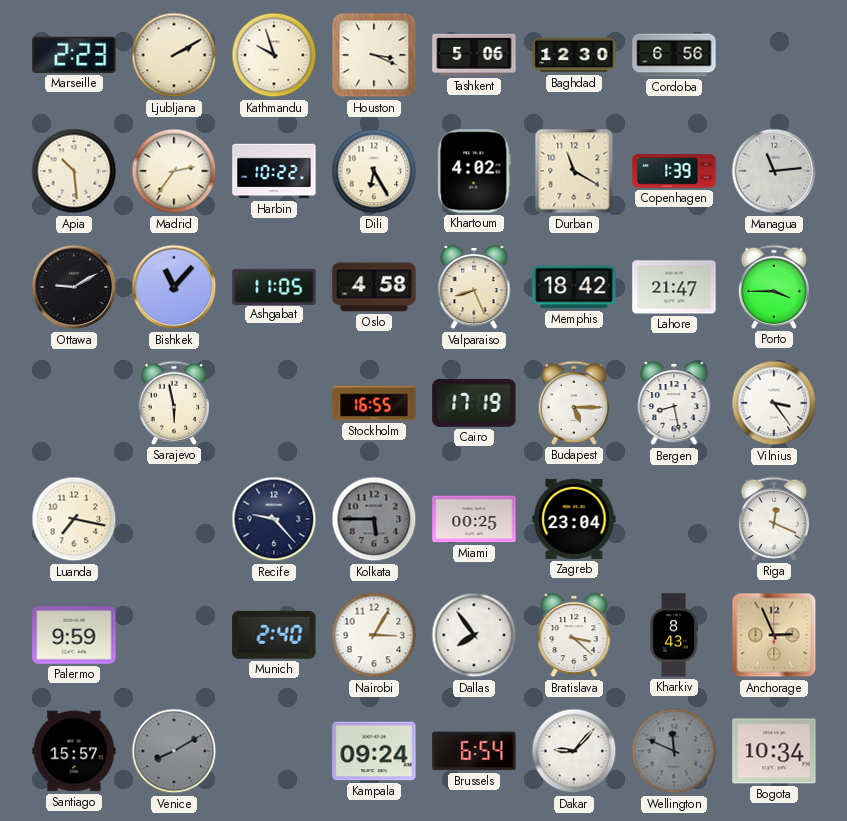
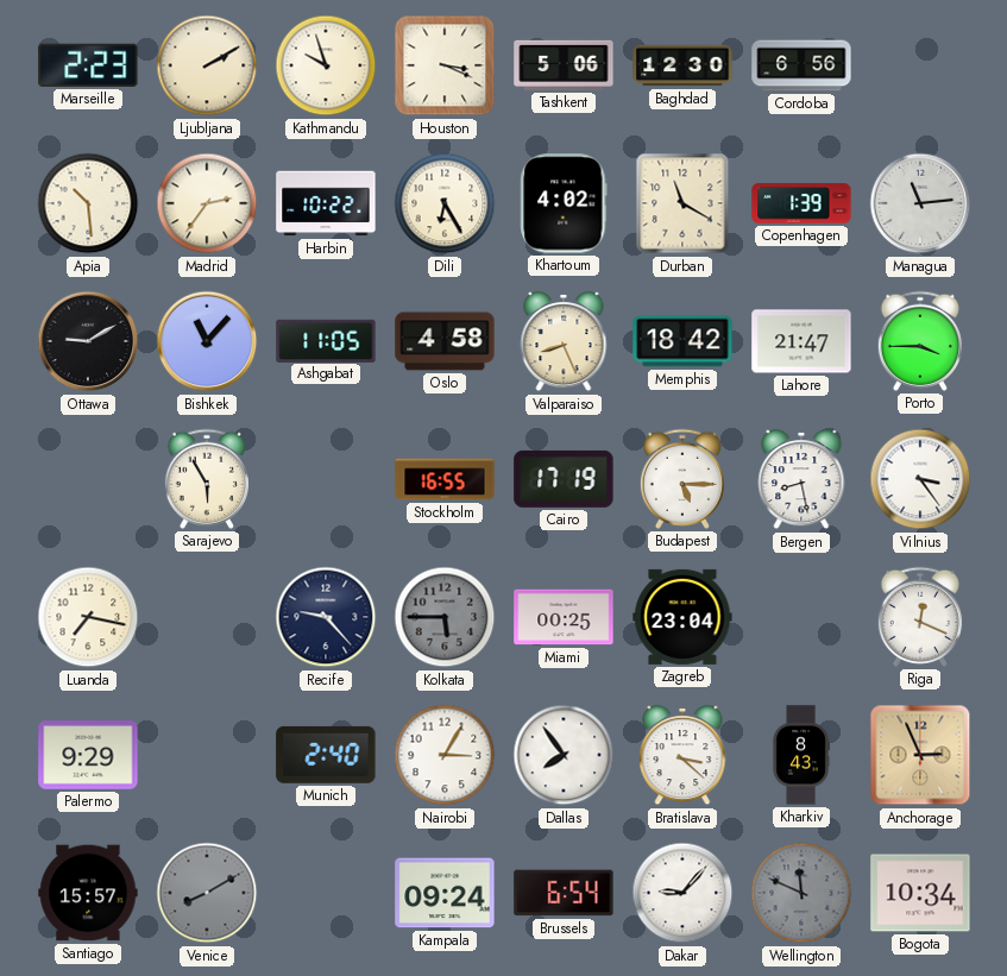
Sarajevo: 5:58 -> 5:55
Palermo: 9:59 -> 9:29
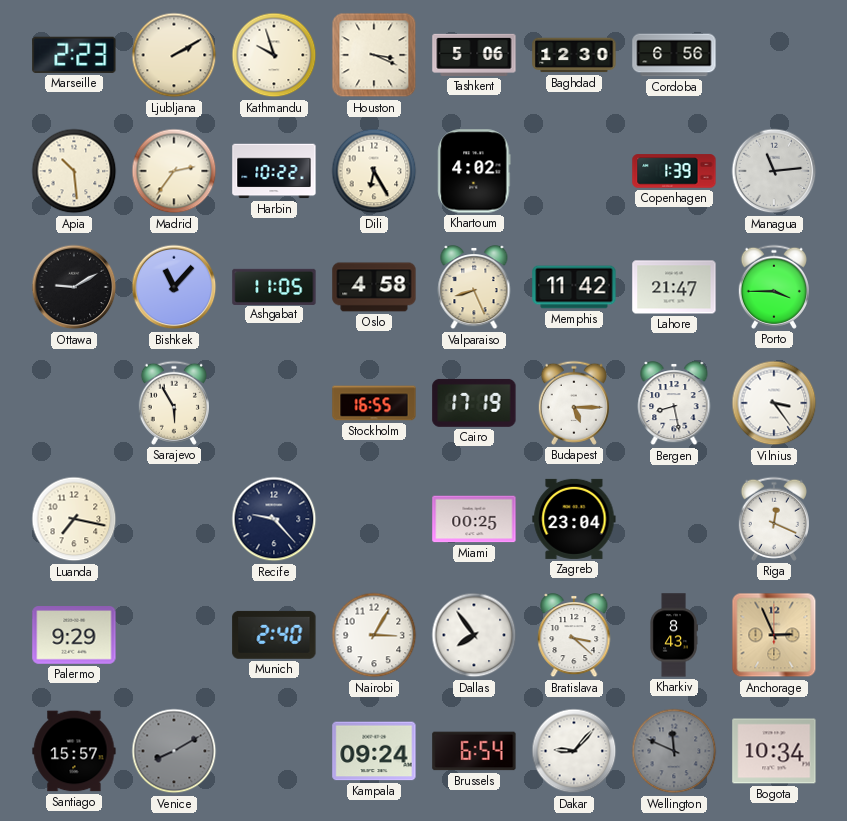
Durban: 11:20 -> none
Memphis: 18:42 -> 11:42
Kolkata: 5:45 -> none
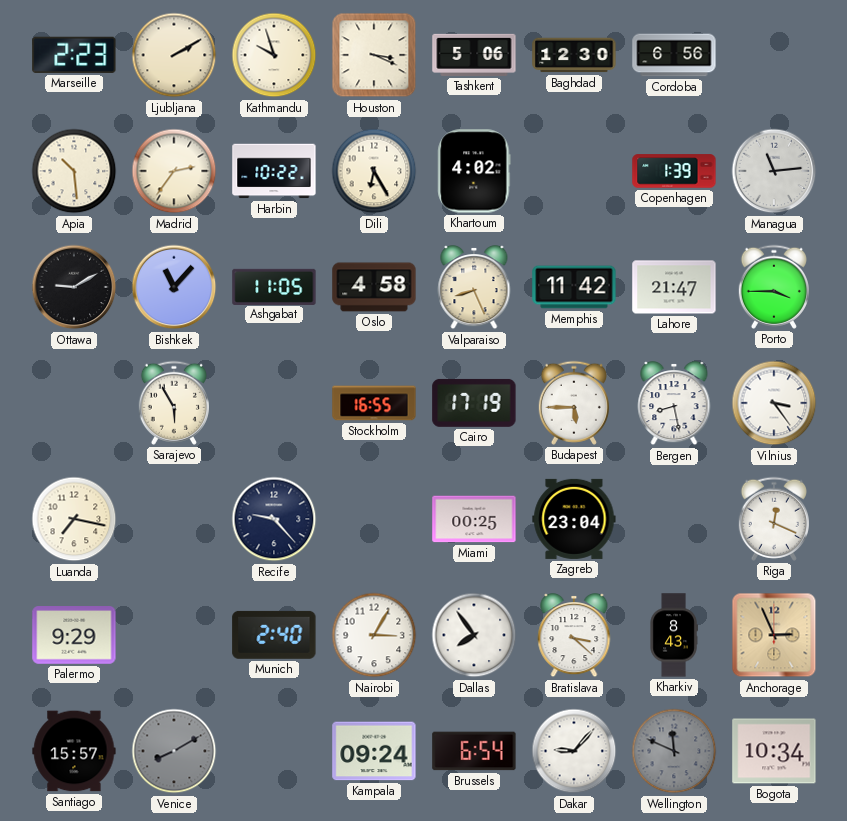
Budapest: 5:15 -> 5:45
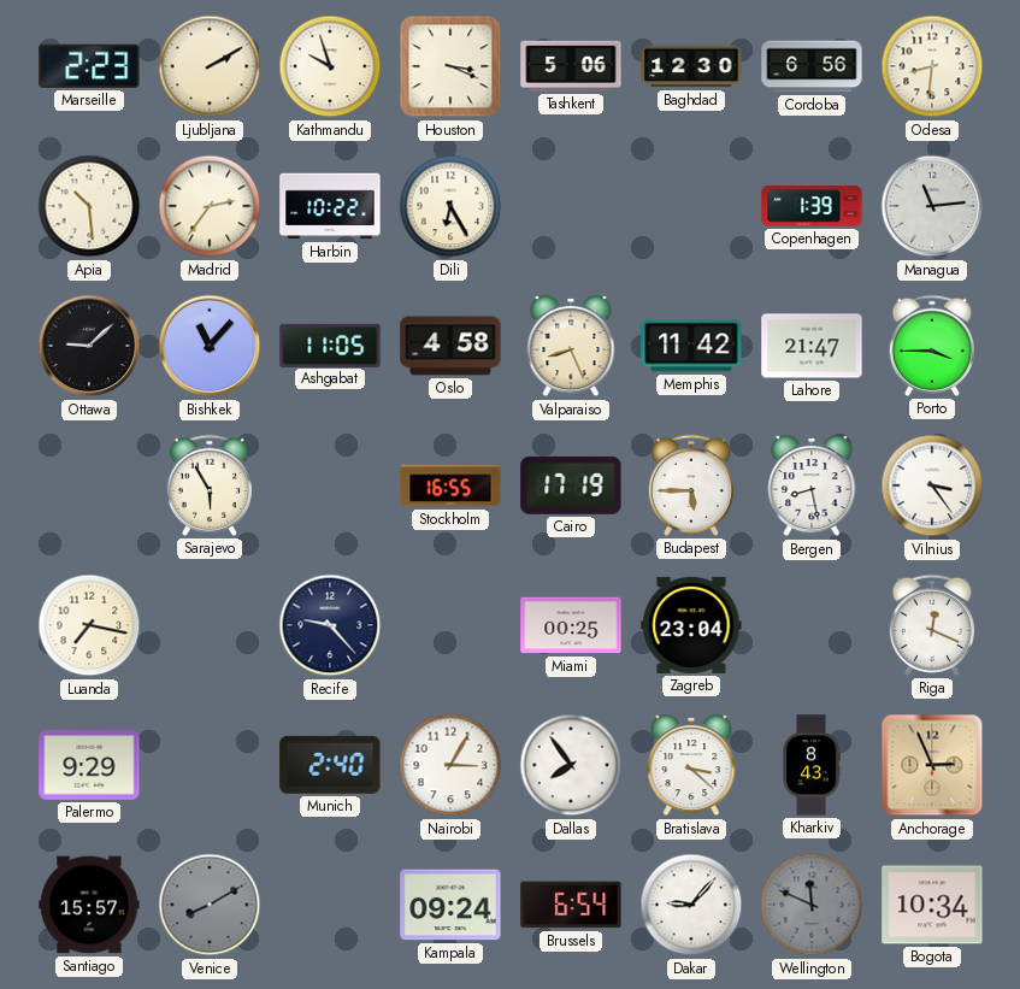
Odesa: none -> 8:31
Khartoum: 4:02 -> none
Ottawa: 9:10 -> 9:08
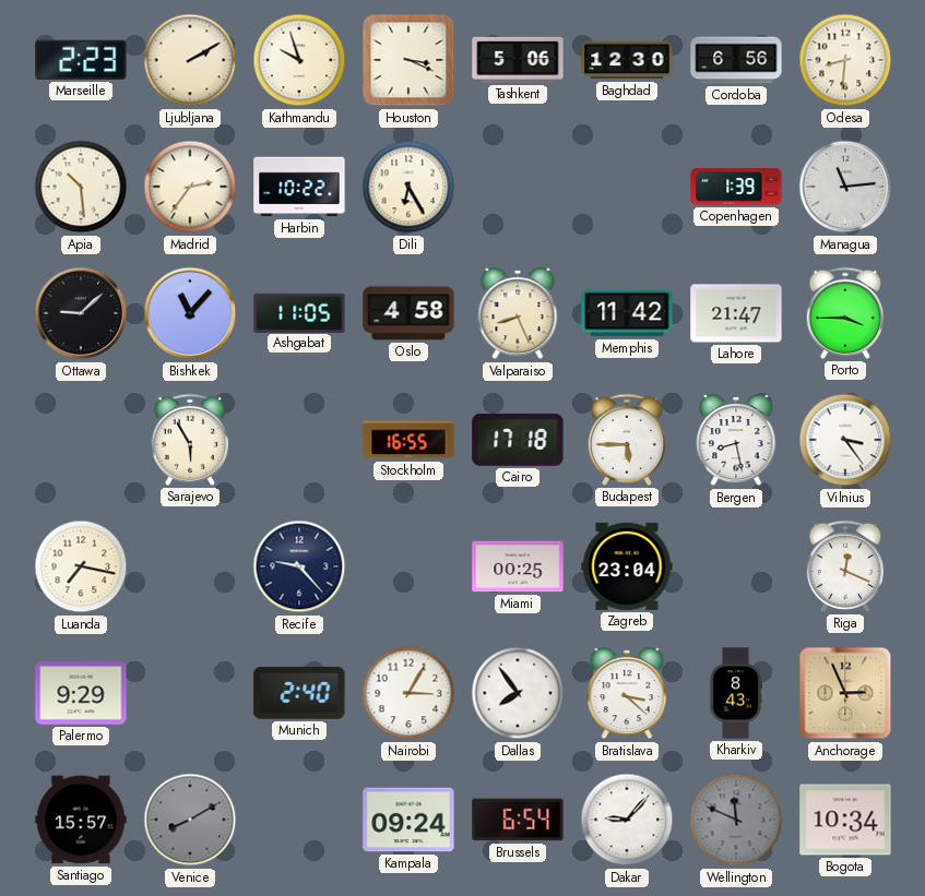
Cairo: 17:19 -> 17:18
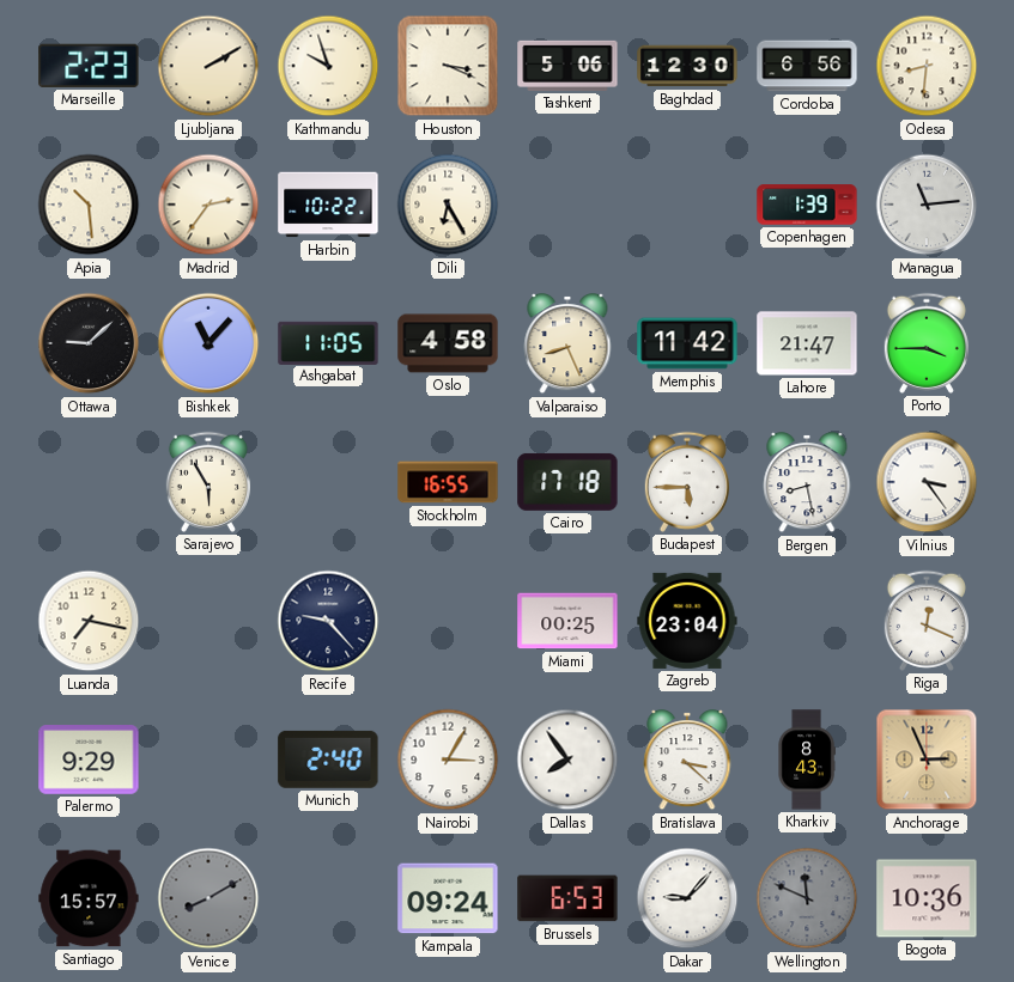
Brussels: 6:54 -> 6:53
Bogota: 10:34 -> 10:36
